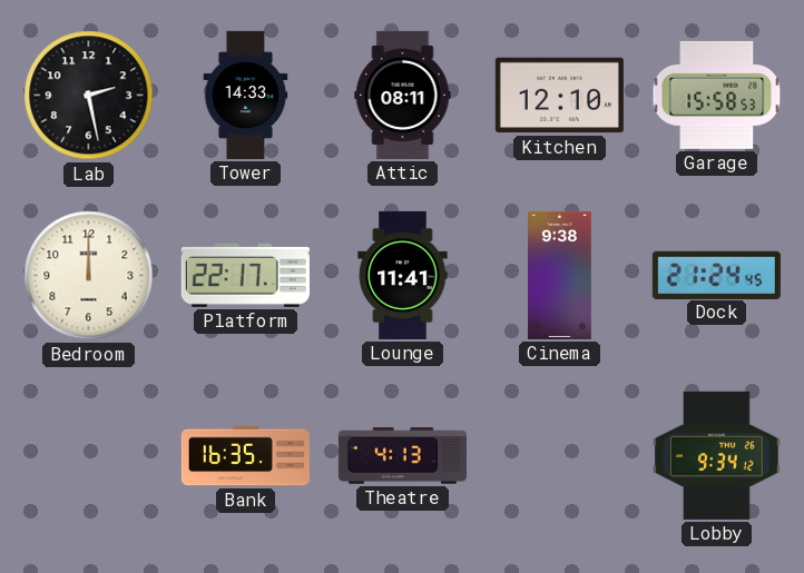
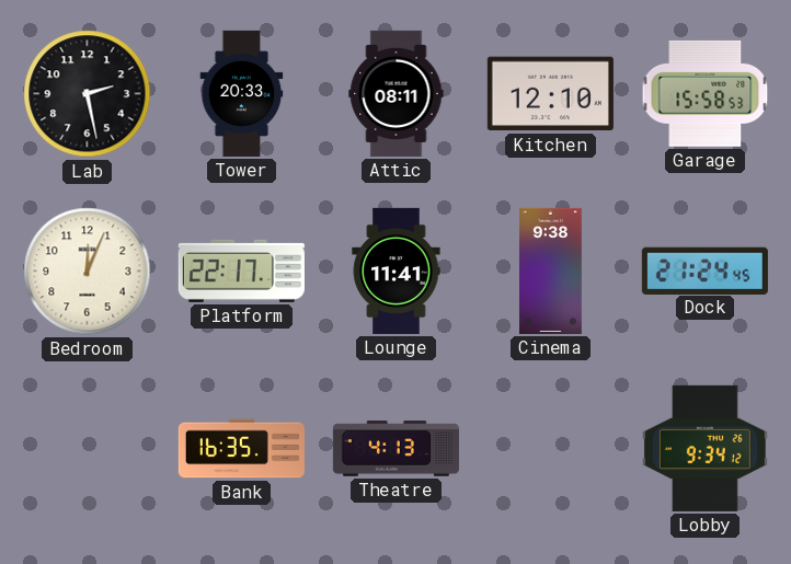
Tower: 14:33 -> 20:33
Bedroom: 12:00 -> 12:04
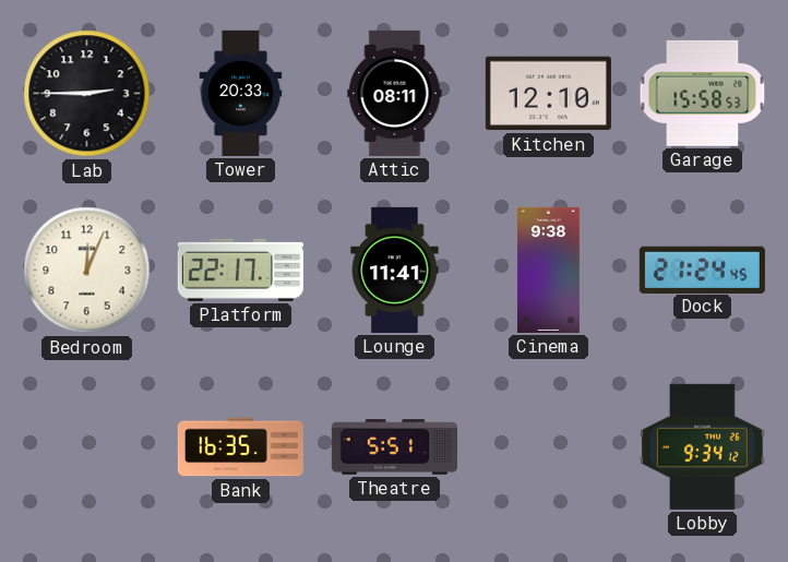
Lab: 2:28 -> 2:45
Theatre: 4:13 -> 5:51
